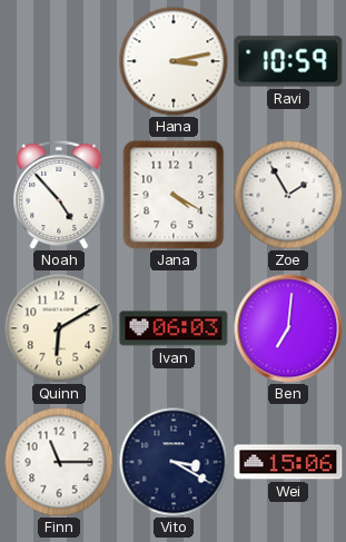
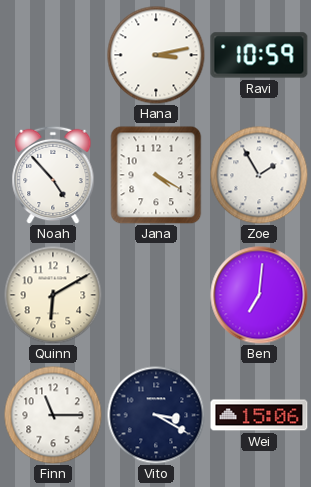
Ivan: 06:03 -> none
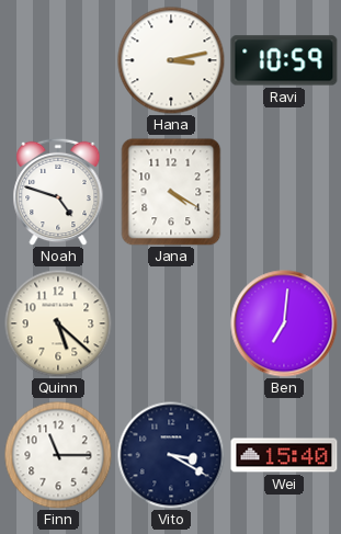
Noah: 4:53 -> 4:48
Zoe: 1:55 -> none
Quinn: 6:10 -> 5:22
Wei: 15:06 -> 15:40
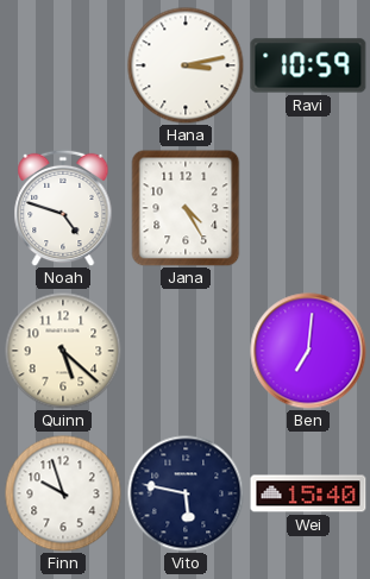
Jana: 4:20 -> 4:25
Finn: 11:15 -> 9:57
Vito: 3:20 -> 5:47
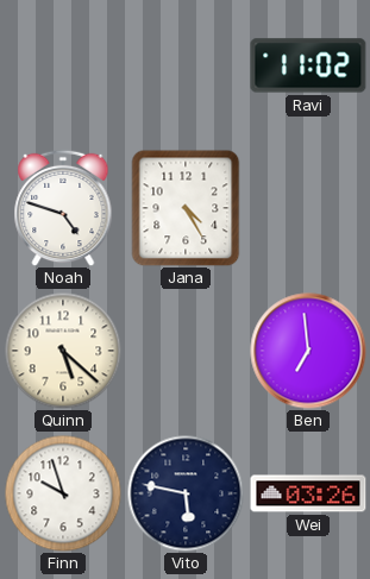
Hana: 3:13 -> none
Ravi: 10:59 -> 11:02
Ben: 7:01 -> 6:59
Wei: 15:40 -> 03:26
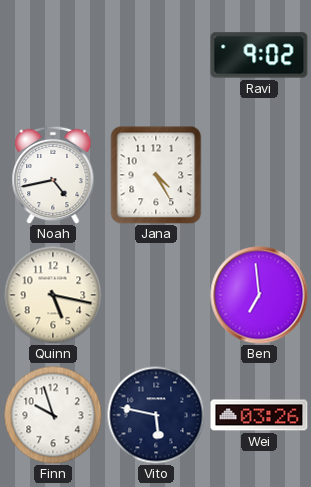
Ravi: 11:02 -> 9:02
Noah: 4:48 -> 4:43
Quinn: 5:22 -> 5:17
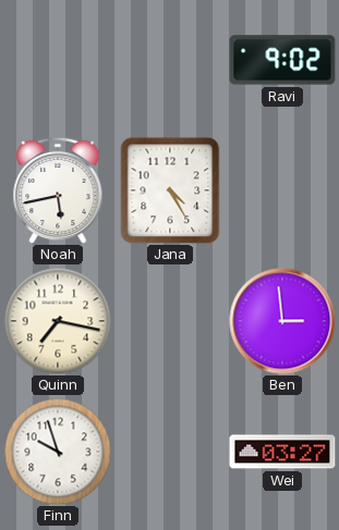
Noah: 4:43 -> 5:43
Quinn: 5:17 -> 7:17
Ben: 6:59 -> 2:59
Vito: 5:47 -> none
Wei: 03:26 -> 03:27
